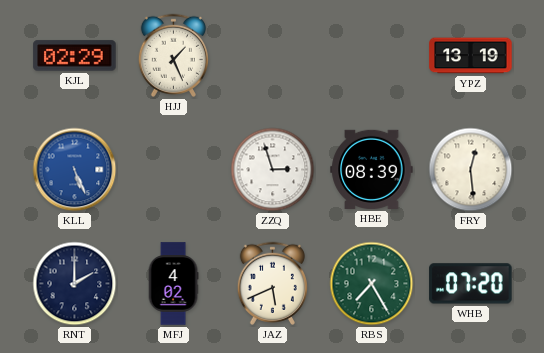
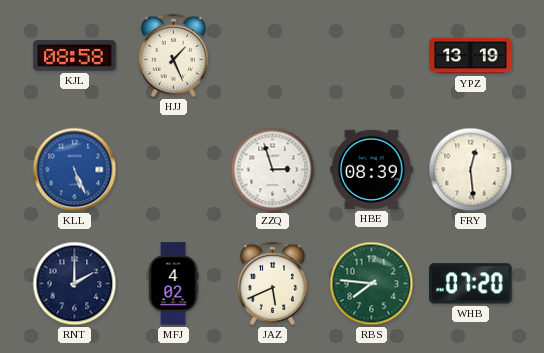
KJL: 02:29 -> 08:58
RBS: 7:25 -> 7:46
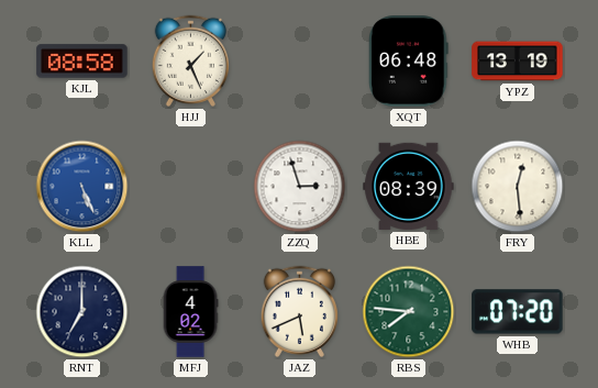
XQT: none -> 06:48
RNT: 2:00 -> 7:00
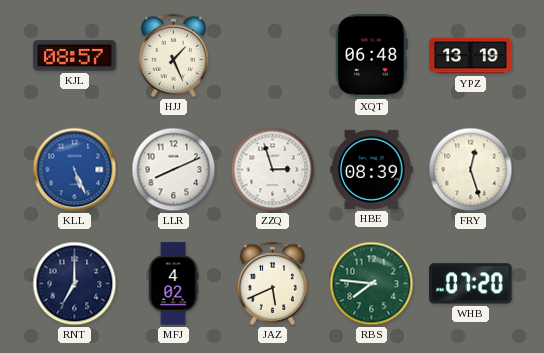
KJL: 08:58 -> 08:57
LLR: none -> 8:11
FRY: 12:29 -> 12:27
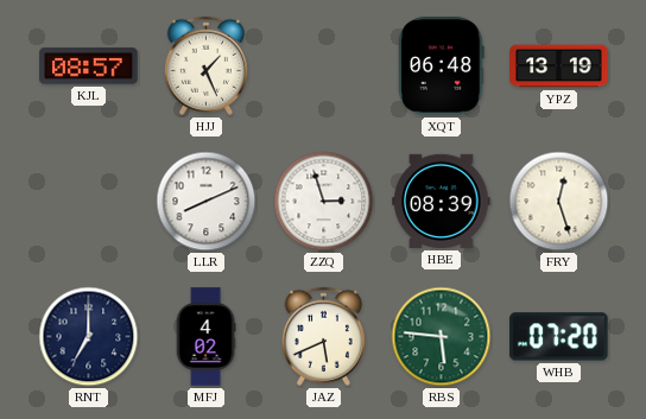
KLL: 5:26 -> none
RBS: 7:46 -> 5:46
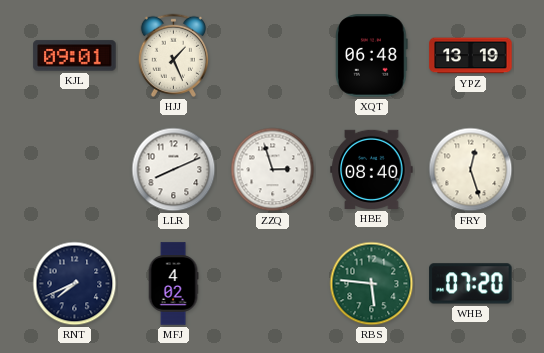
KJL: 08:57 -> 09:01
HBE: 08:39 -> 08:40
RNT: 7:00 -> 7:41
JAZ: 5:41 -> none
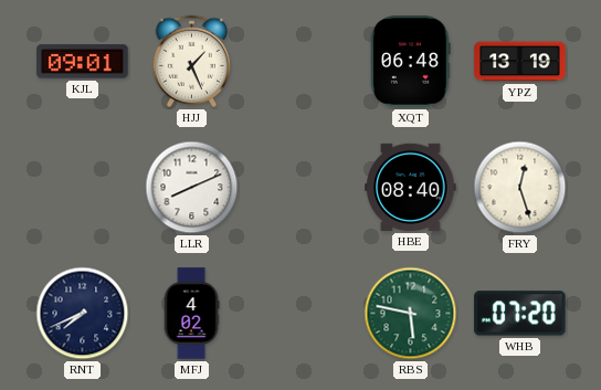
ZZQ: 2:57 -> none
RBS: 5:46 -> 5:47
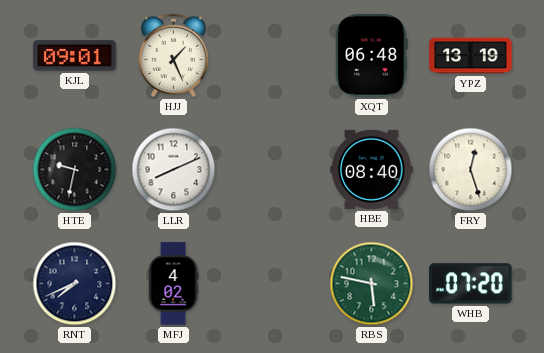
HTE: none -> 9:32
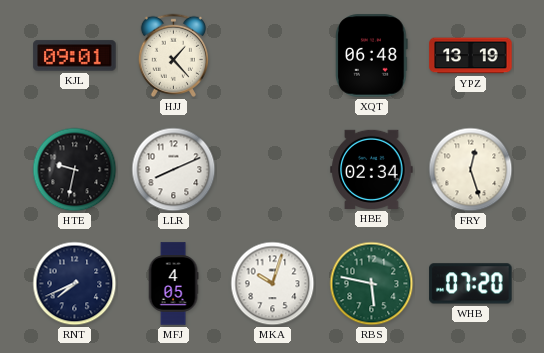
HJJ: 1:26 -> 1:23
HBE: 08:40 -> 02:34
MFJ: 4:02 -> 4:05
MKA: none -> 10:03
